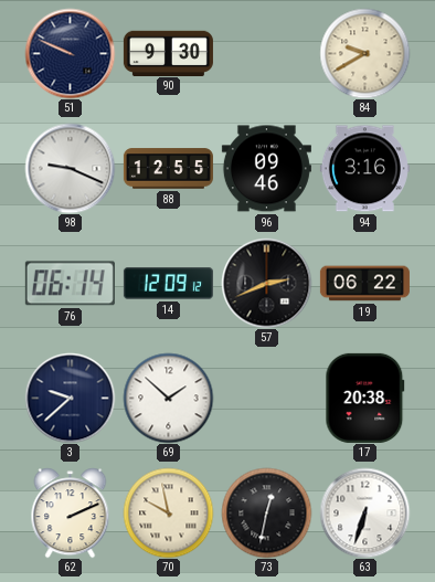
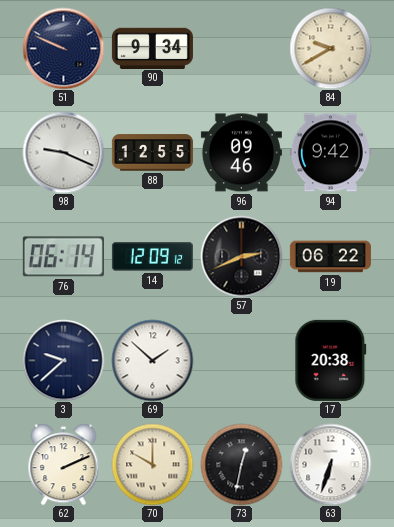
90: 9:30 -> 9:34
94: 3:16 -> 9:42
70: 9:58 -> 10:00
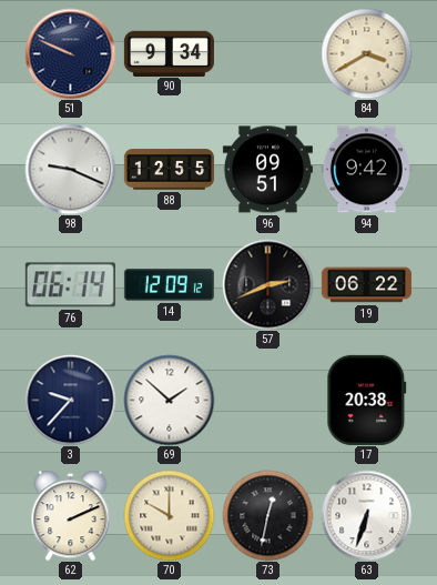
84: 9:40 -> 3:40
96: 09:46 -> 09:51
3: 9:38 -> 9:37
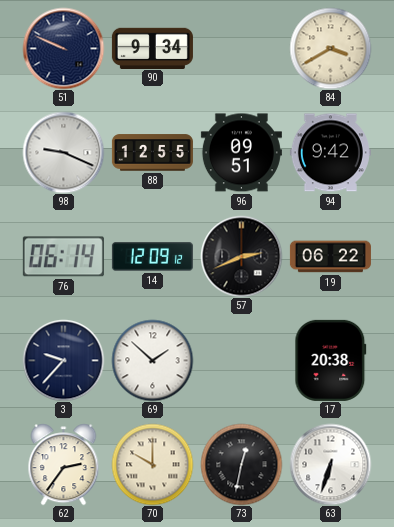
62: 2:11 -> 2:36
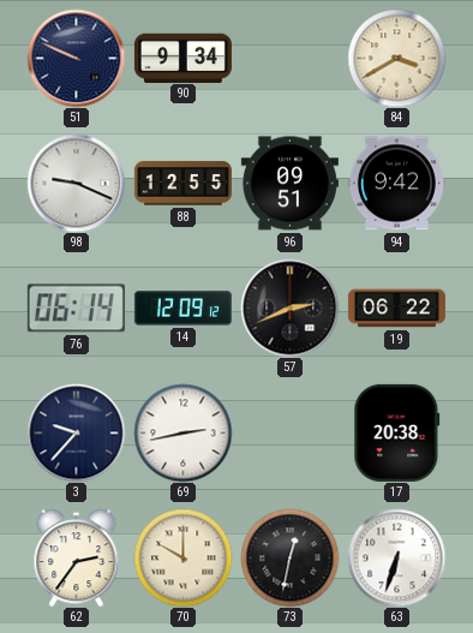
69: 1:52 -> 2:43
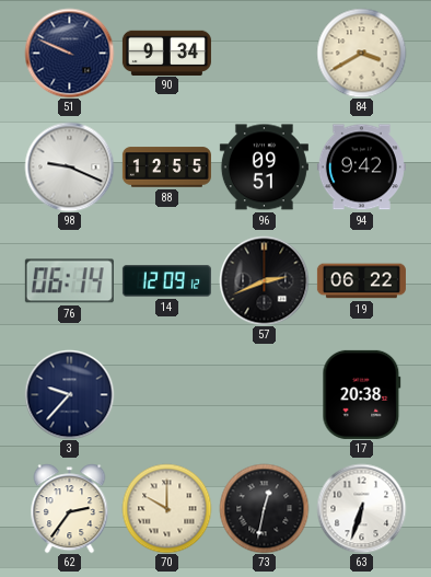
69: 2:43 -> none
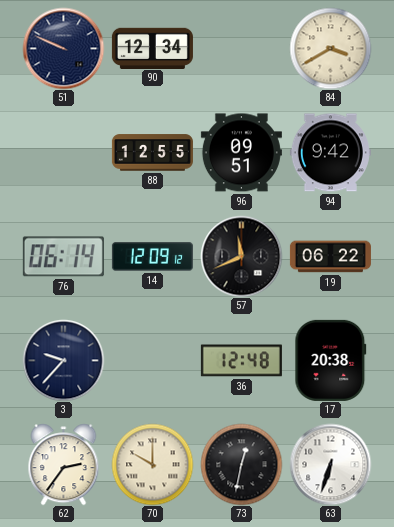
90: 9:34 -> 12:34
98: 9:19 -> none
57: 2:41 -> 11:41
36: none -> 12:48
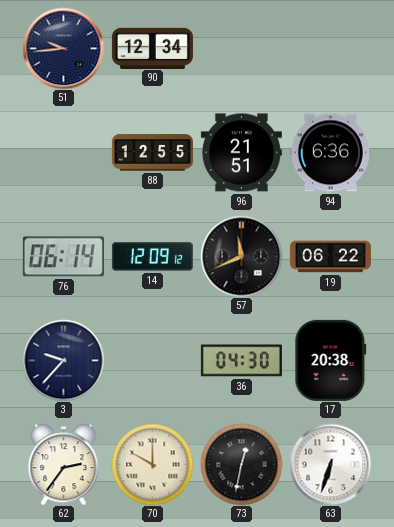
51: 9:49 -> 9:44
84: 3:40 -> none
96: 09:51 -> 21:51
94: 9:42 -> 6:36
36: 12:48 -> 04:30
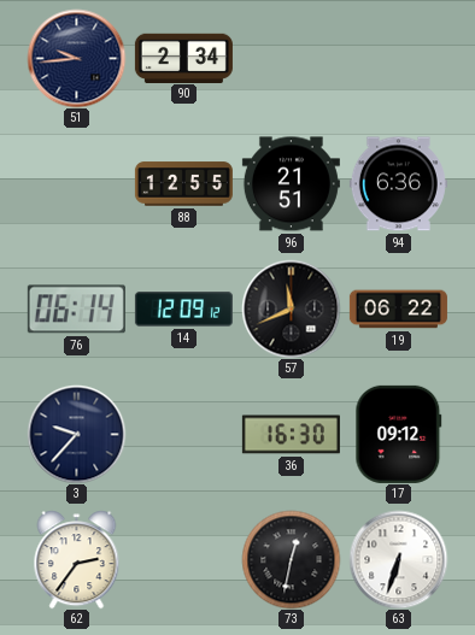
90: 12:34 -> 2:34
36: 04:30 -> 16:30
17: 20:38 -> 09:12
70: 10:00 -> none
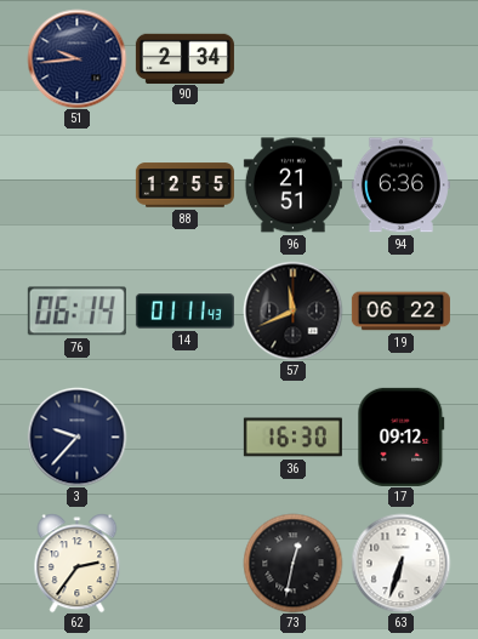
14: 12:09 -> 01:11
